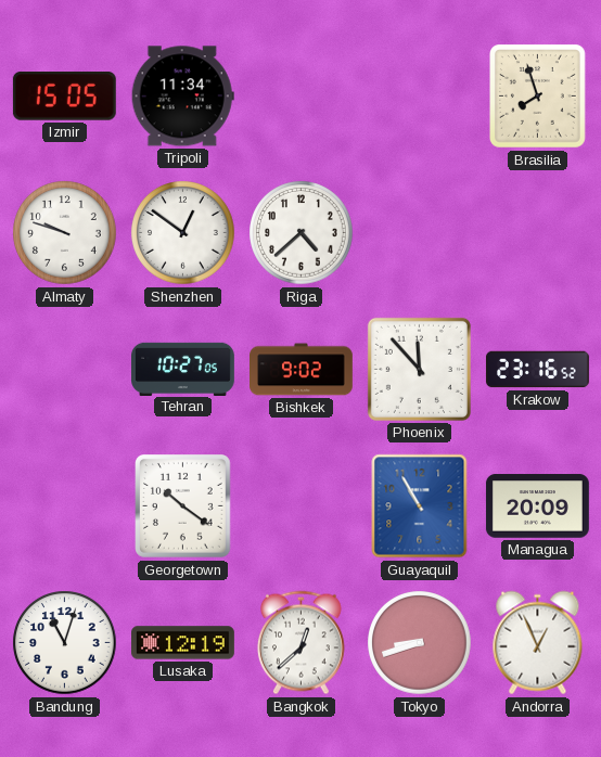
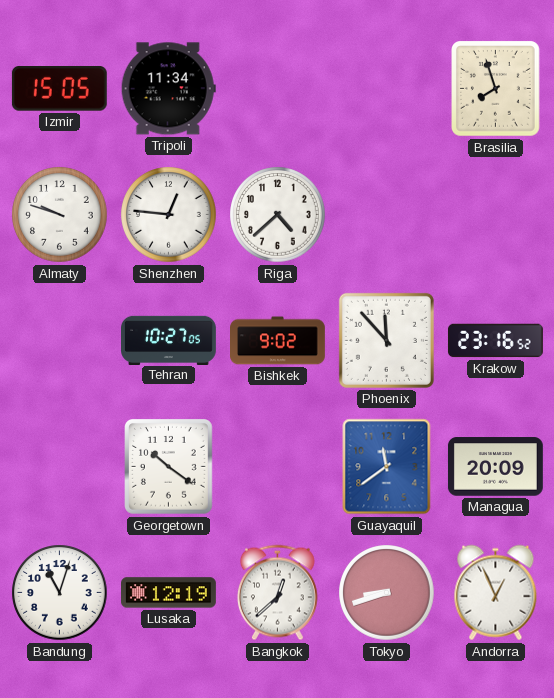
Shenzhen: 12:51 -> 12:46
Guayaquil: 10:55 -> 11:39
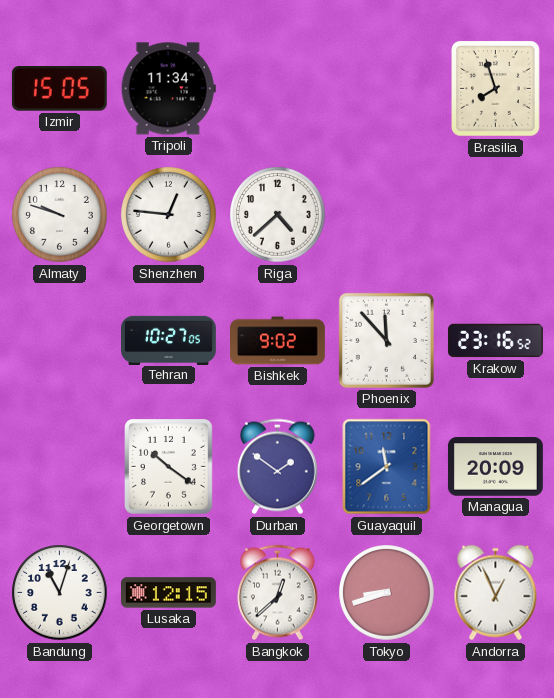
Durban: none -> 1:51
Lusaka: 12:19 -> 12:15
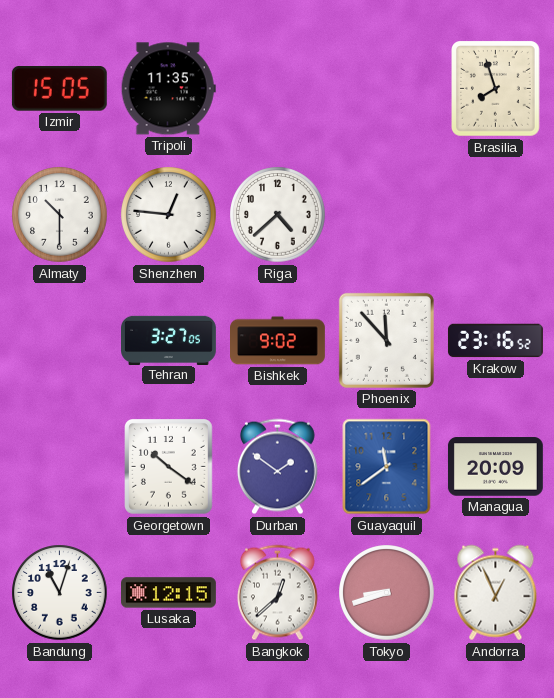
Tripoli: 11:34 -> 11:35
Almaty: 9:48 -> 10:30
Tehran: 10:27 -> 3:27
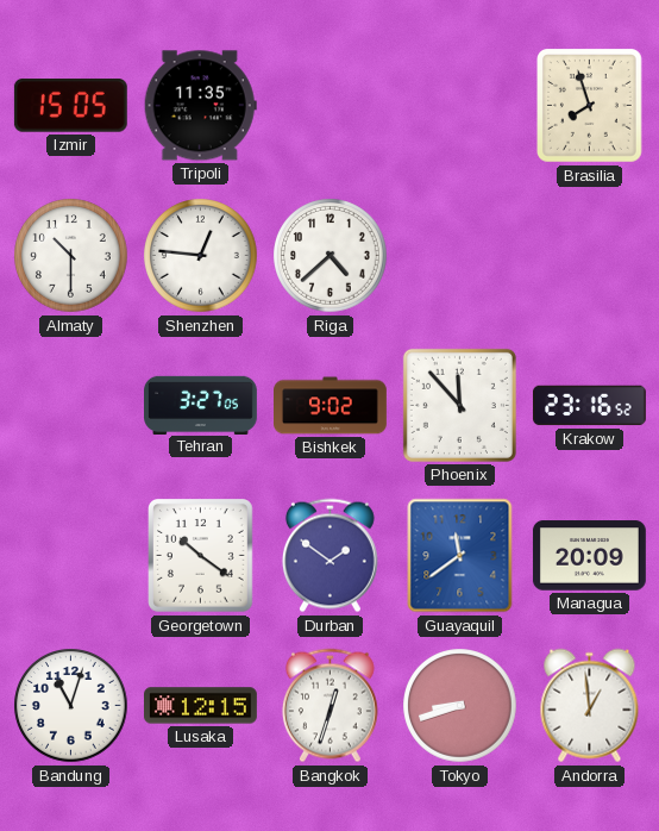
Bangkok: 12:38 -> 12:33
Andorra: 12:56 -> 12:59
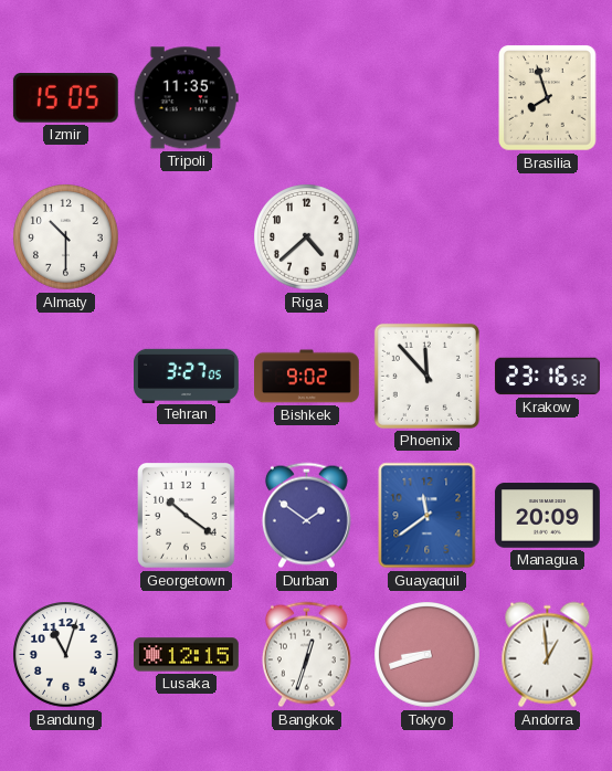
Shenzhen: 12:46 -> none
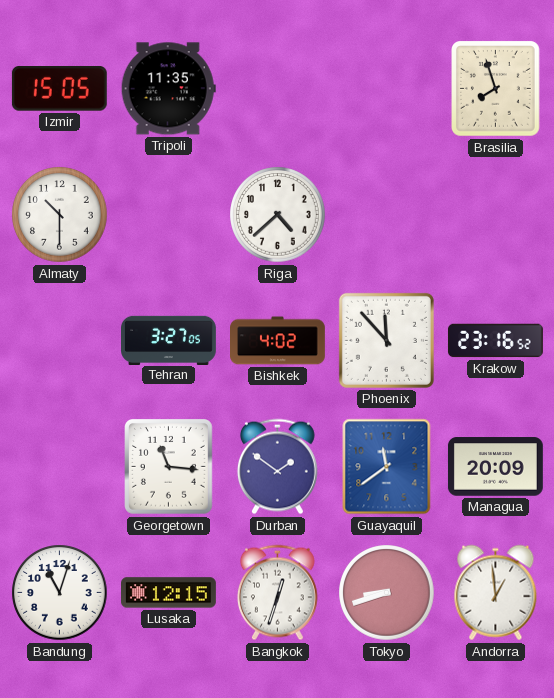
Bishkek: 9:02 -> 4:02
Georgetown: 10:21 -> 11:16
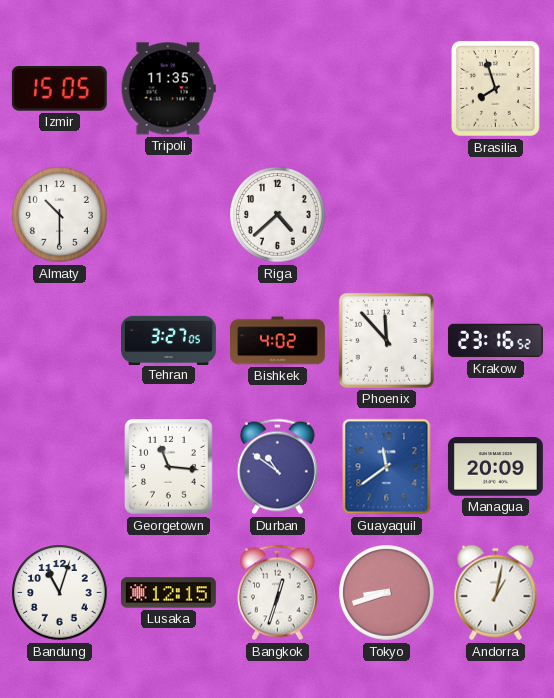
Durban: 1:51 -> 10:51
Andorra: 12:59 -> 1:02
